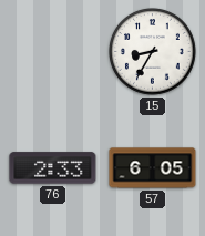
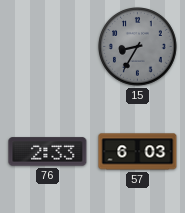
15 dial: white -> grey
57: 6:05 -> 6:03
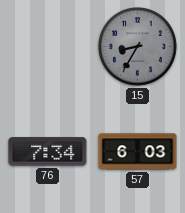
76: 2:33 -> 7:34
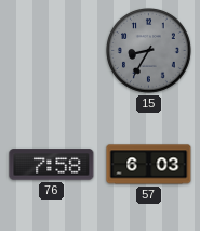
76: 7:34 -> 7:58
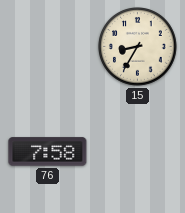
15 dial: grey -> cream
57: 6:03 -> none
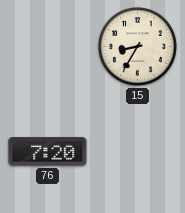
76: 7:58 -> 7:20
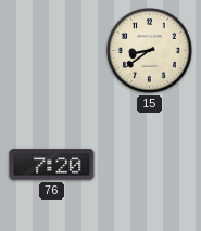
15: 8:35 -> 8:39
